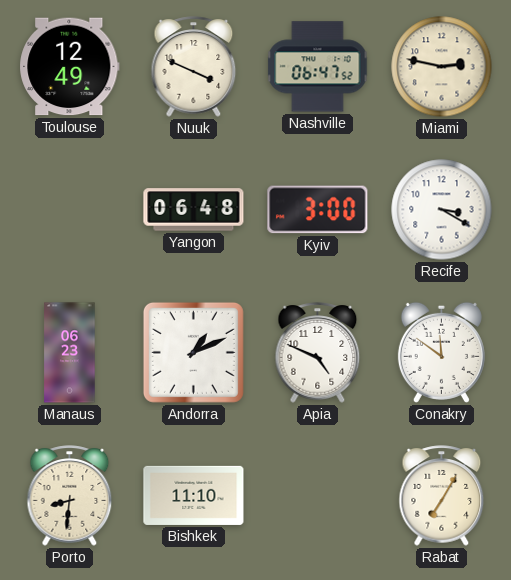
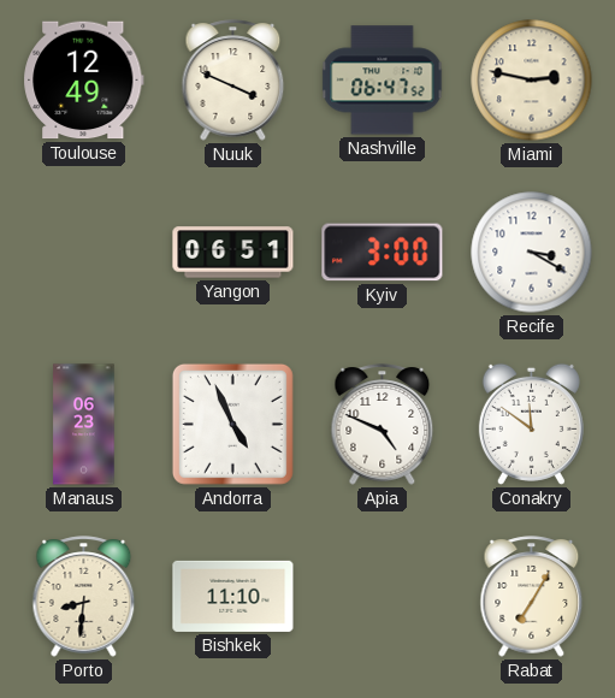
Yangon: 06:48 -> 06:51
Andorra: 1:11 -> 4:56
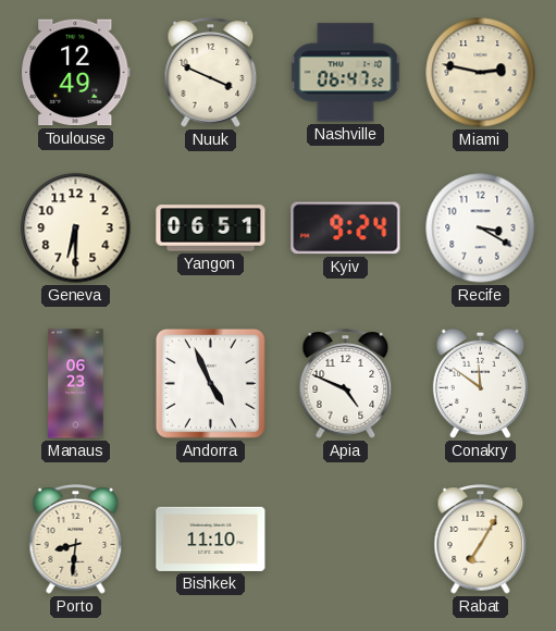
Geneva: none -> 6:30
Kyiv: 3:00 -> 9:24
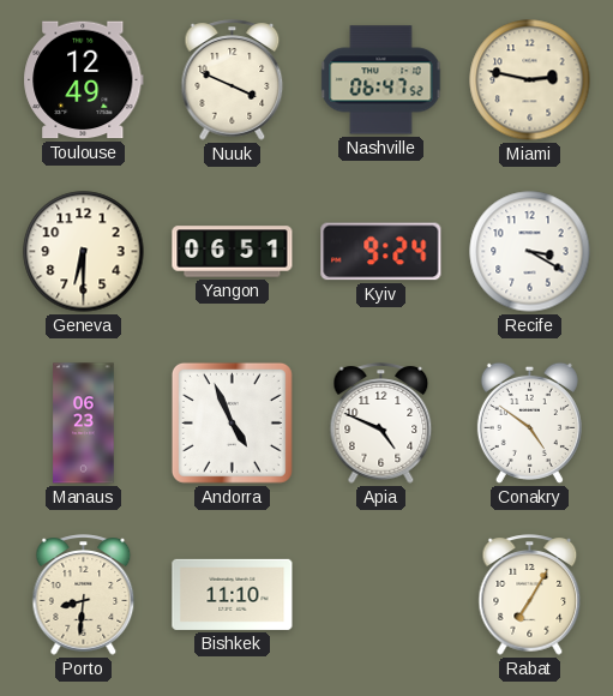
Conakry: 11:51 -> 4:51
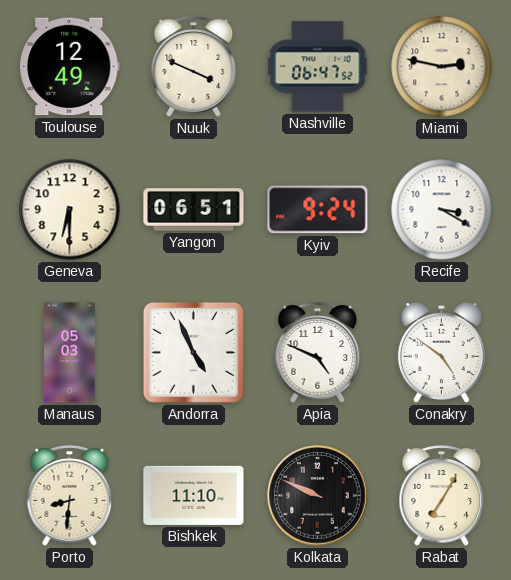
Manaus: 06:23 -> 05:03
Kolkata: none -> 9:49
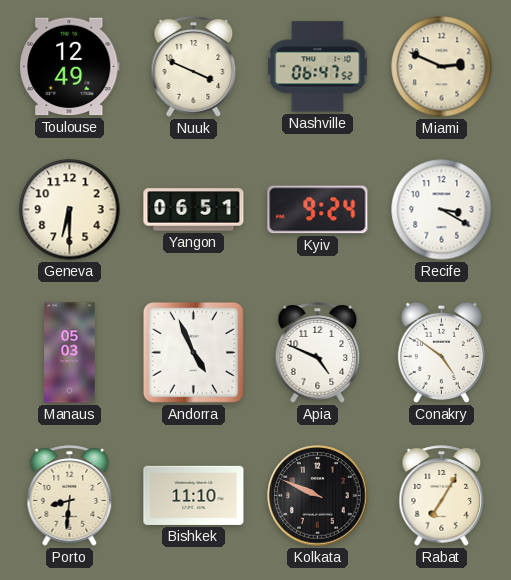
Miami: 2:47 -> 2:49
